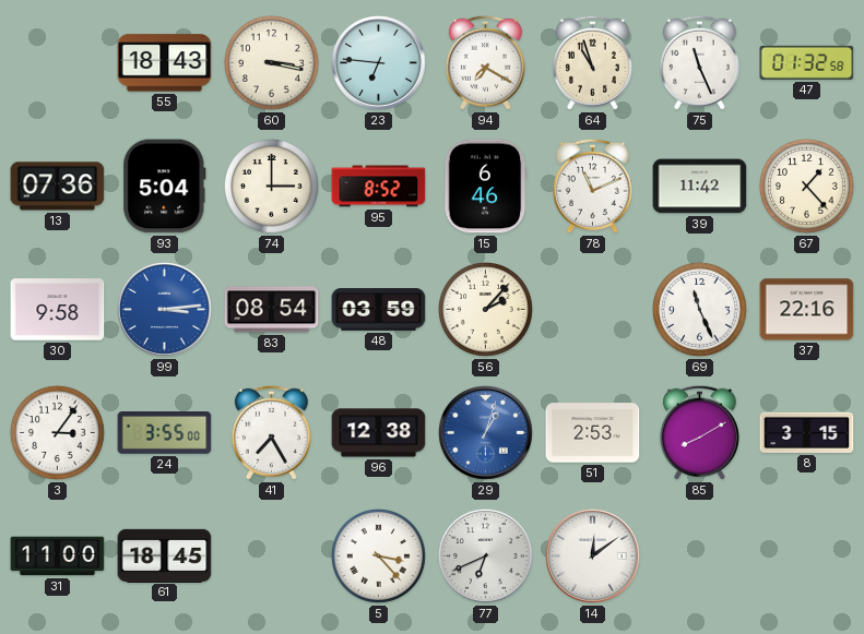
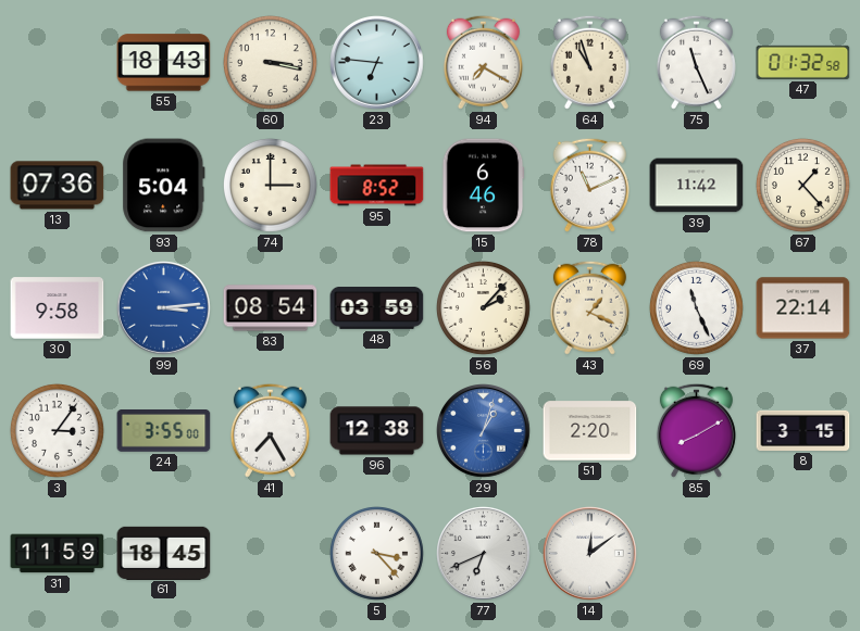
43: none -> 1:19
37: 22:16 -> 22:14
51: 2:53 -> 2:20
31: 11:00 -> 11:59
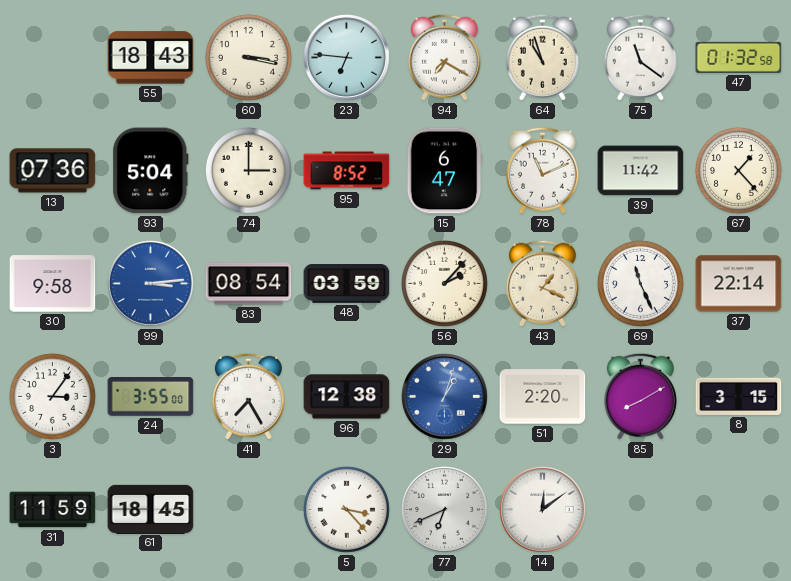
75: 11:26 -> 11:21
15: 6:46 -> 6:47
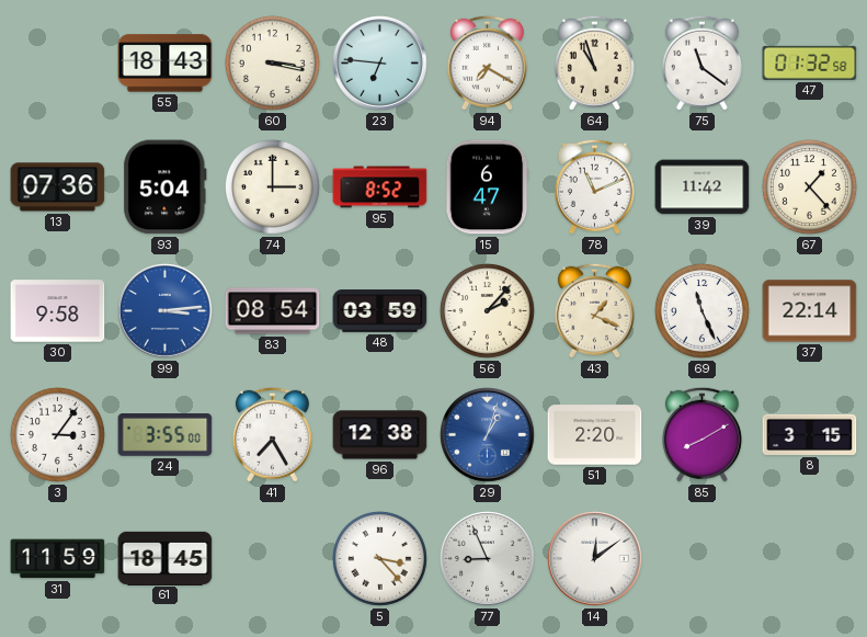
77: 6:41 -> 8:56
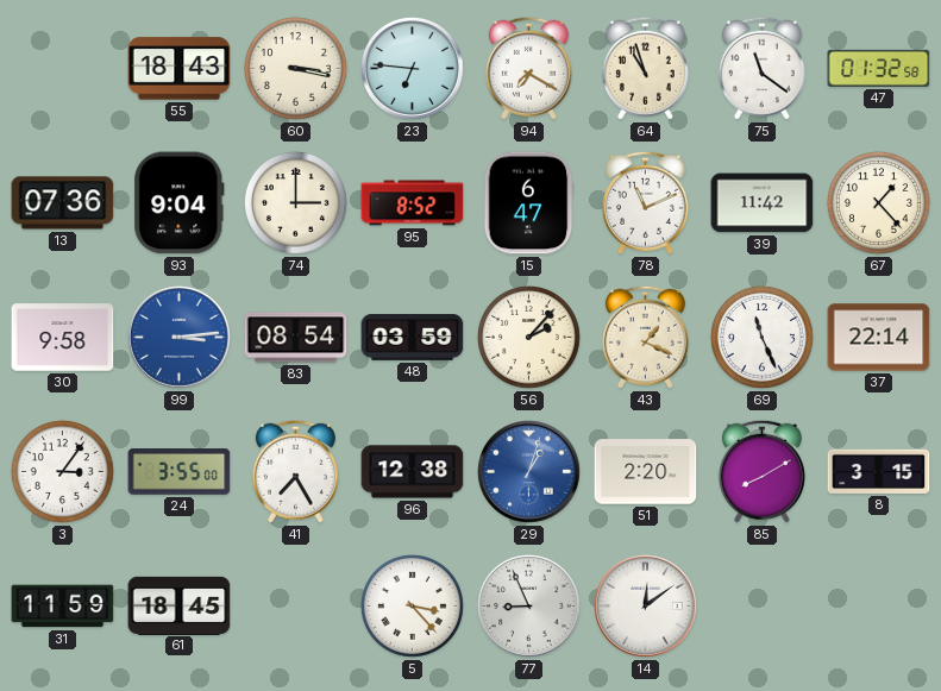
93: 5:04 -> 9:04
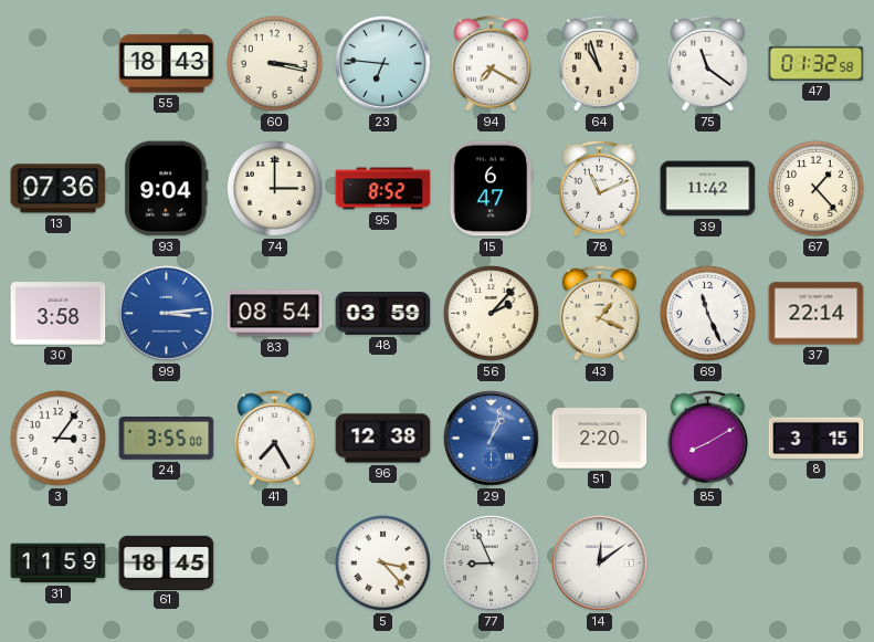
30: 9:58 -> 3:58
